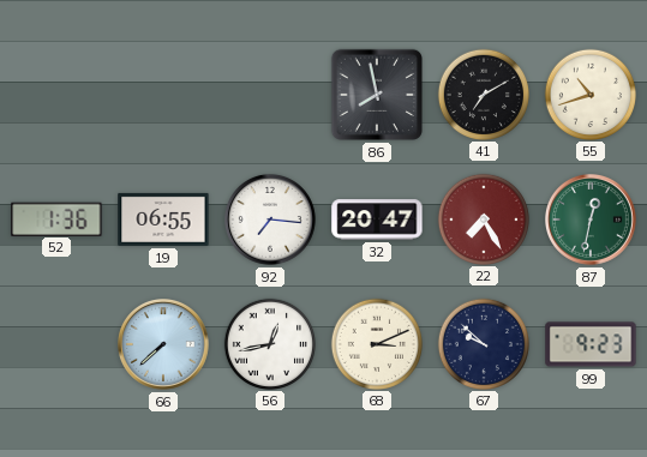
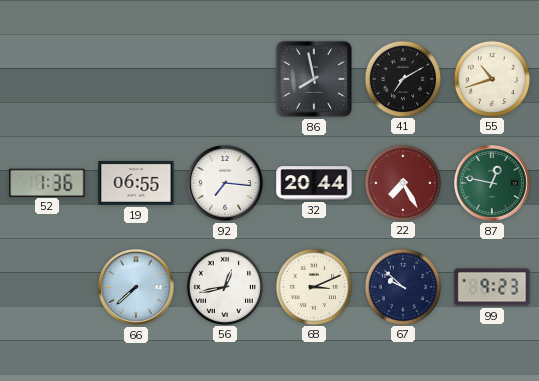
32: 20:47 -> 20:44
87: 12:32 -> 12:47
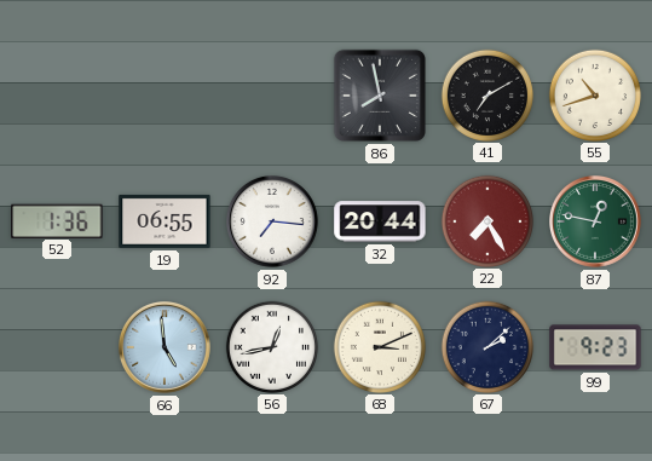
66: 7:38 -> 4:59
67: 9:52 -> 2:08
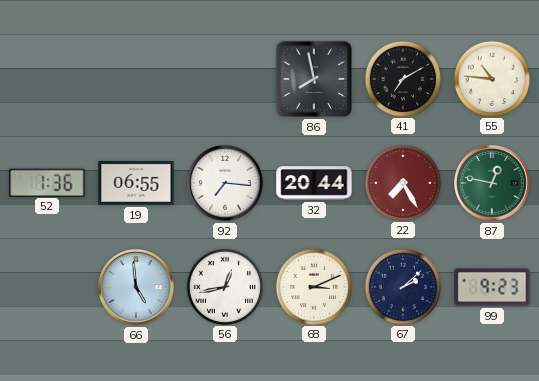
55: 10:42 -> 10:46
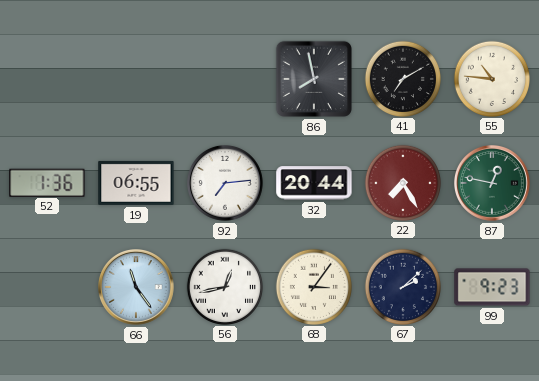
92: 7:16 -> 7:14
66: 4:59 -> 11:24
68: 3:11 -> 3:06
